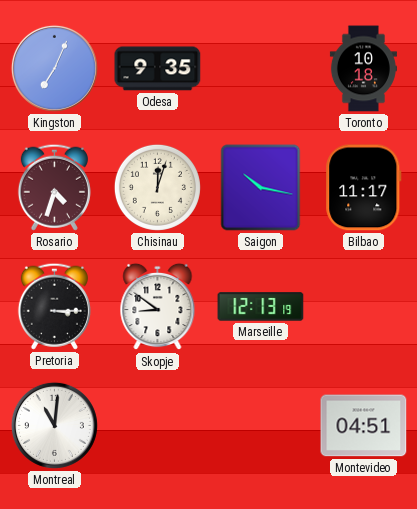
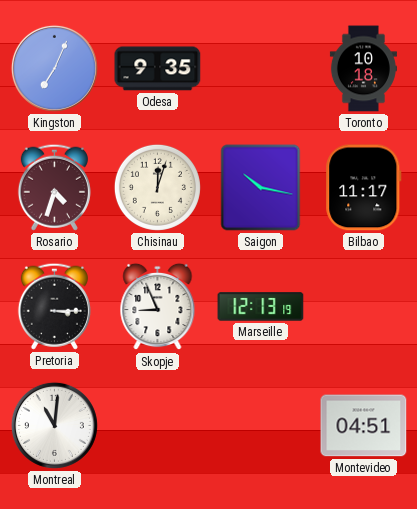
Skopje: 8:51 -> 8:56
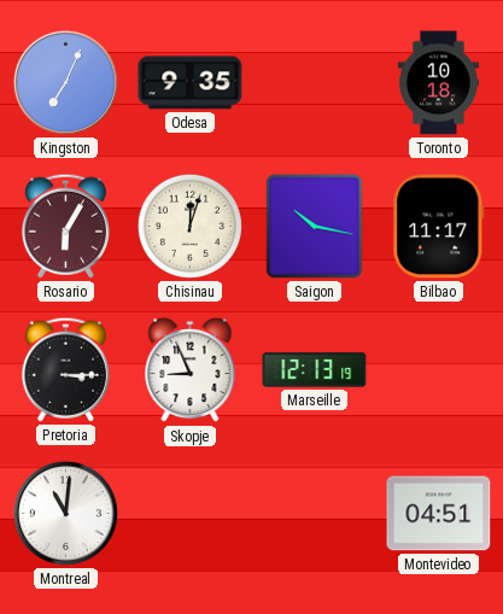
Rosario: 4:33 -> 6:05
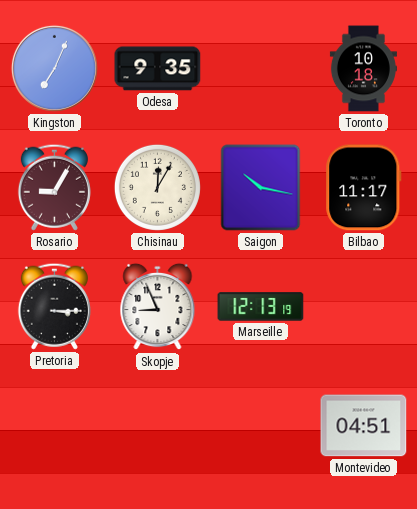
Rosario: 6:05 -> 9:05
Chisinau: 12:03 -> 12:05
Montreal: 11:01 -> none
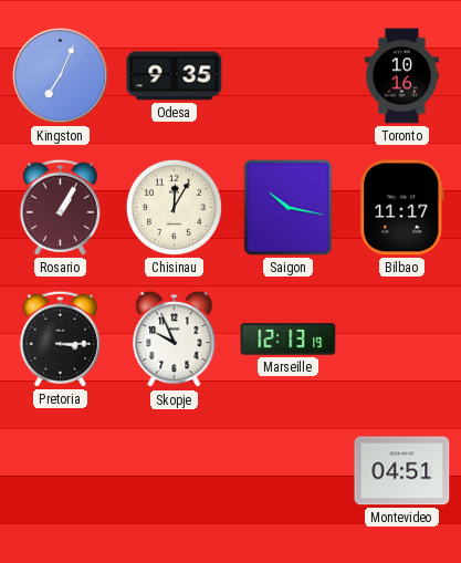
Toronto: 10:18 -> 10:16
Rosario: 9:05 -> 1:05
Skopje: 8:56 -> 9:56
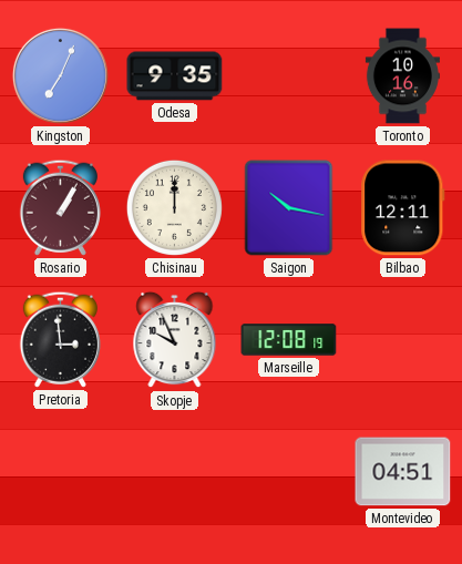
Chisinau: 12:05 -> 12:00
Bilbao: 11:17 -> 12:11
Pretoria: 3:15 -> 2:59
Marseille: 12:13 -> 12:08
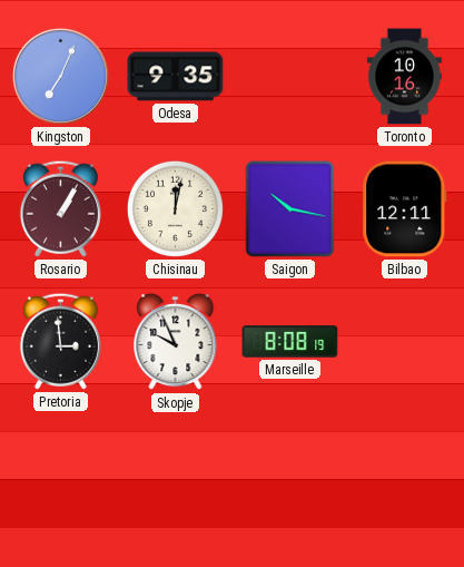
Chisinau: 12:00 -> 12:02
Marseille: 12:08 -> 8:08
Montevideo: 04:51 -> none
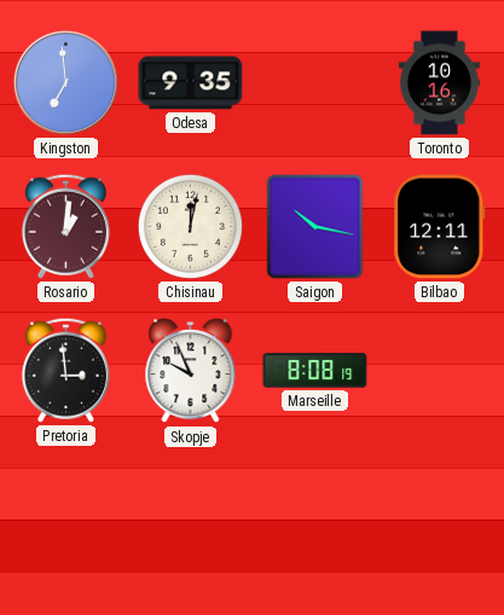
Kingston: 7:04 -> 6:59
Rosario: 1:05 -> 1:01
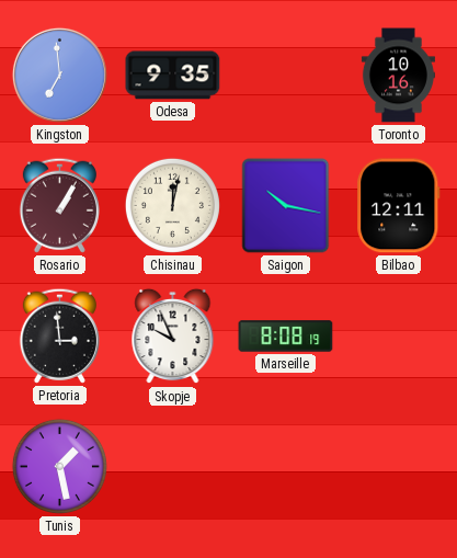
Rosario: 1:01 -> 1:05
Tunis: none -> 1:28
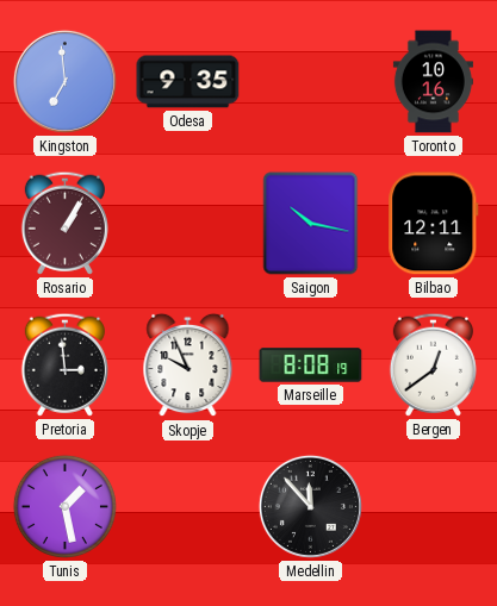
Chisinau: 12:02 -> none
Bergen: none -> 12:39
Medellin: none -> 11:53
